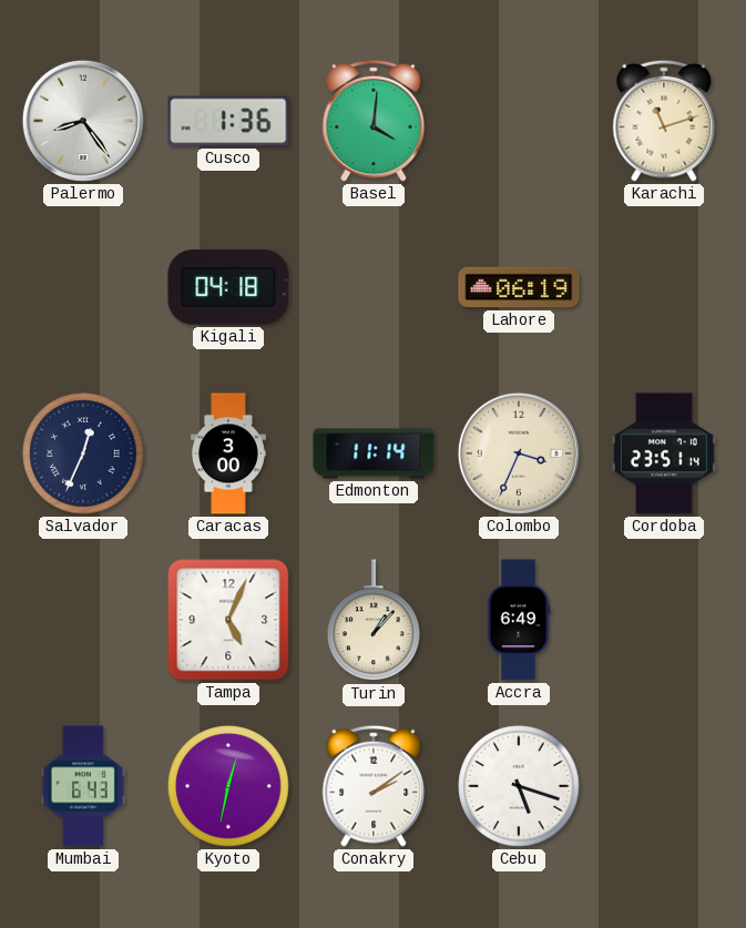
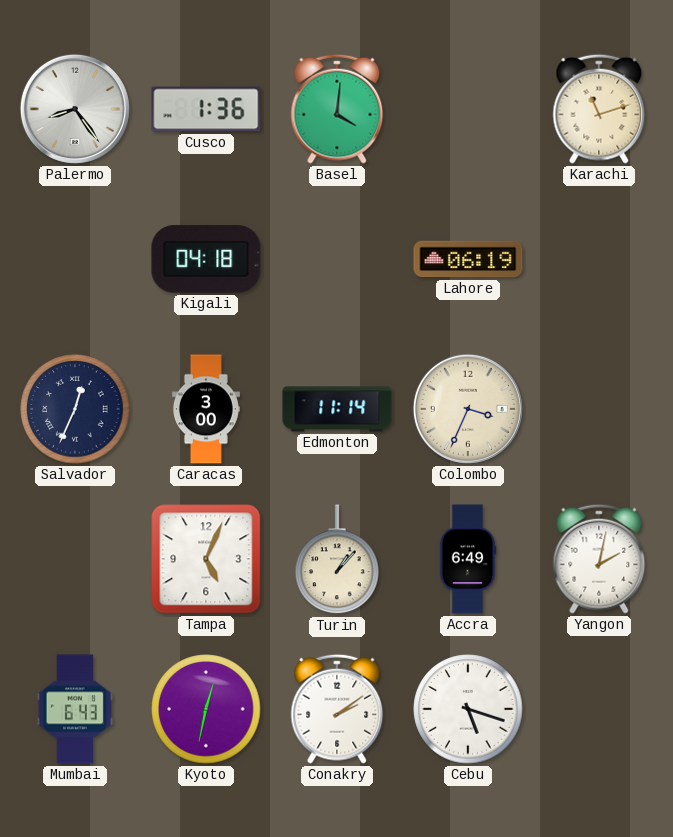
Cordoba: 23:51 -> none
Yangon: none -> 2:02
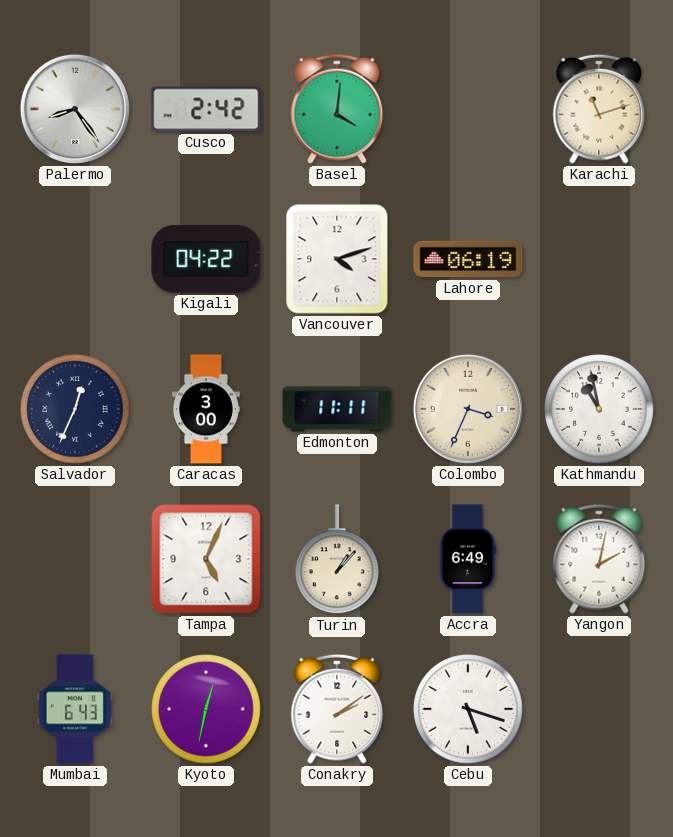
Cusco: 1:36 -> 2:42
Kigali: 04:18 -> 04:22
Vancouver: none -> 4:12
Edmonton: 11:14 -> 11:11
Kathmandu: none -> 10:58
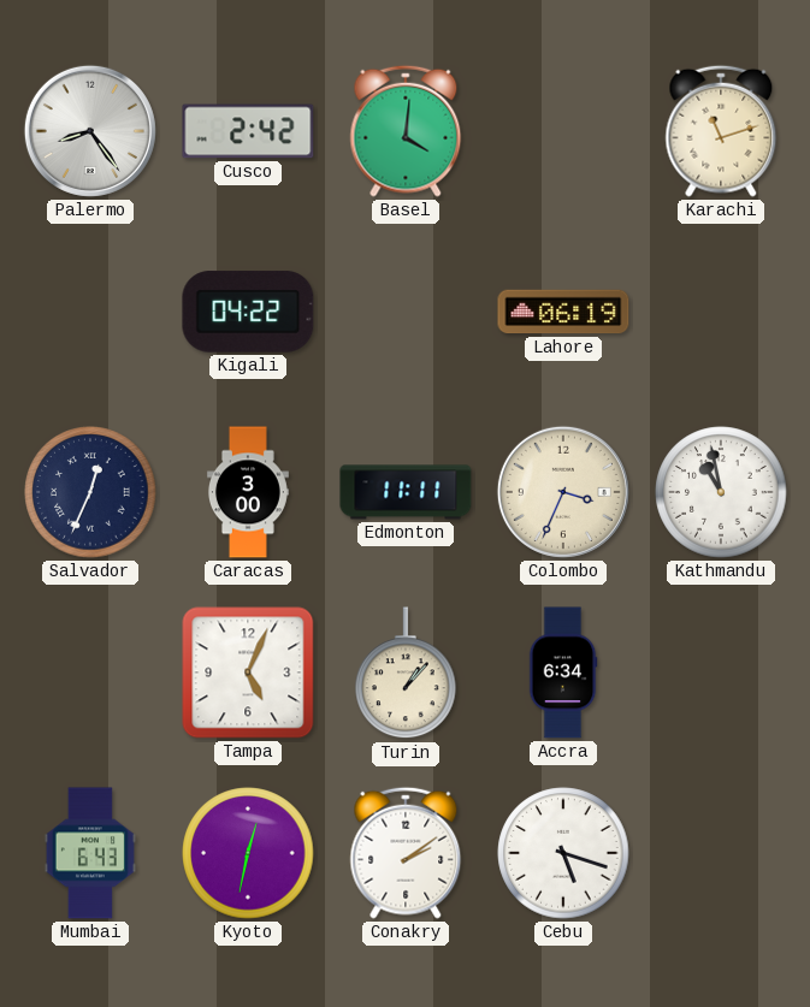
Vancouver: 4:12 -> none
Accra: 6:49 -> 6:34
Yangon: 2:02 -> none
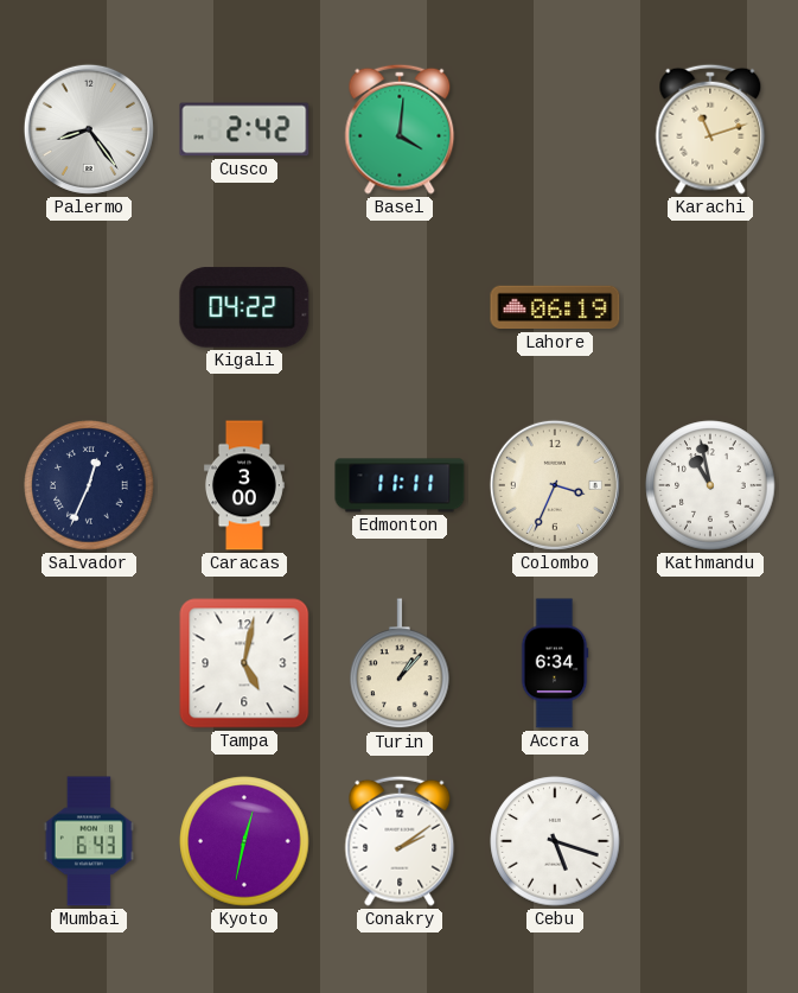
Tampa: 5:04 -> 5:02
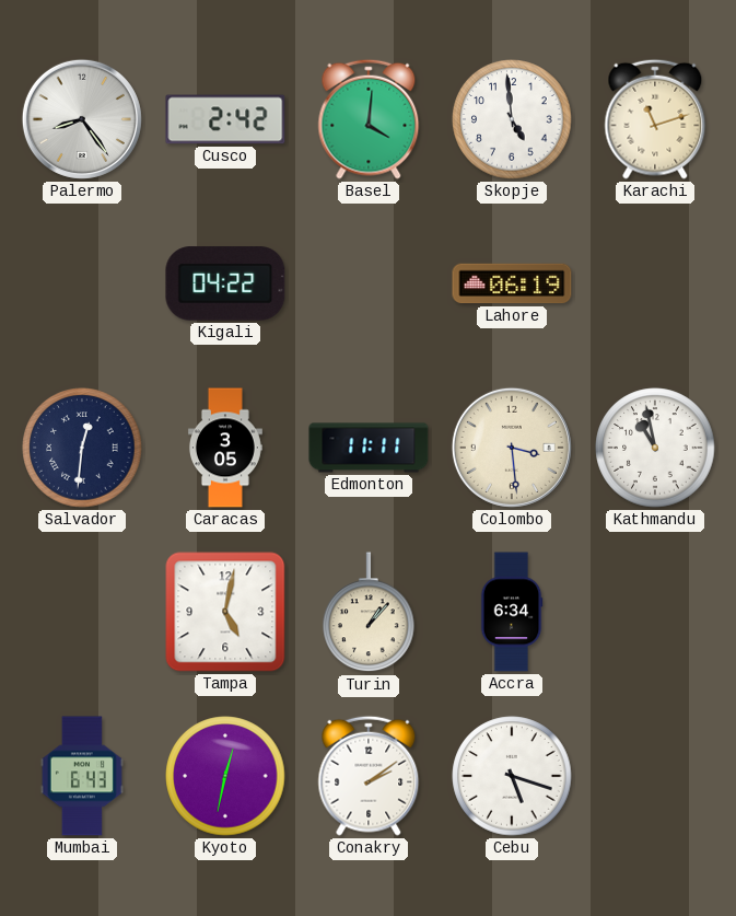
Skopje: none -> 4:59
Salvador: 12:34 -> 12:31
Caracas: 3:00 -> 3:05
Colombo: 3:34 -> 3:29
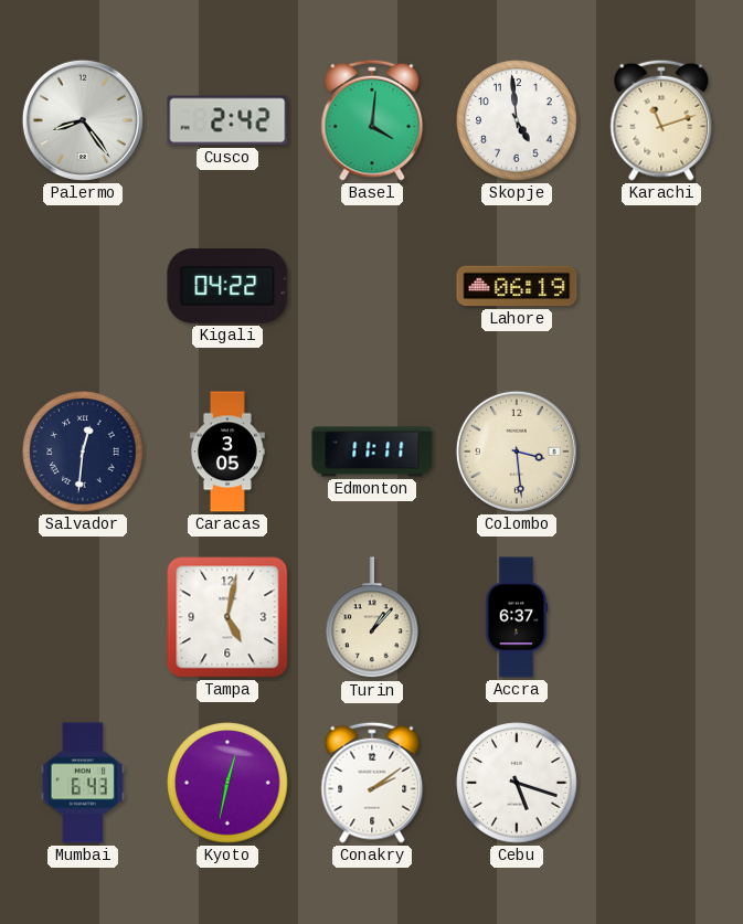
Kathmandu: 10:58 -> none
Accra: 6:34 -> 6:37
